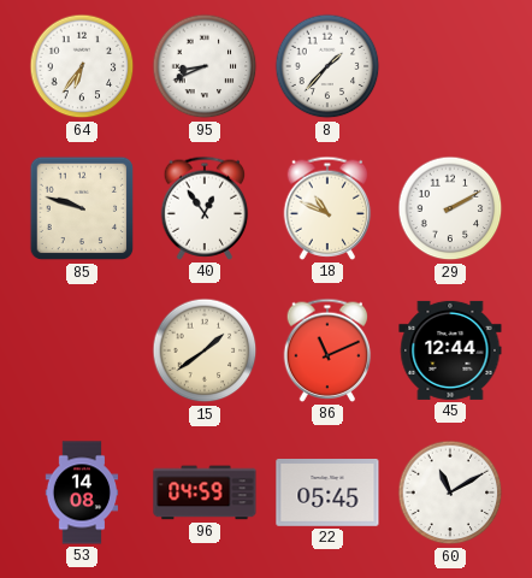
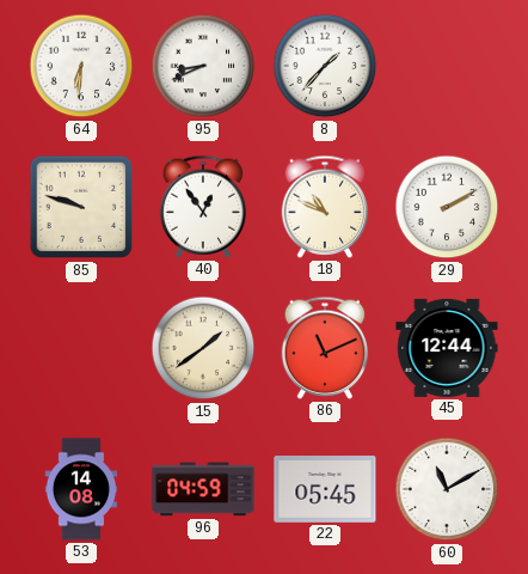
64: 6:36 -> 6:31
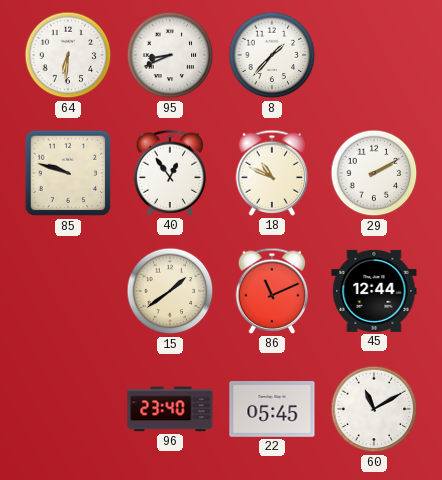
53: 14:08 -> none
96: 04:59 -> 23:40
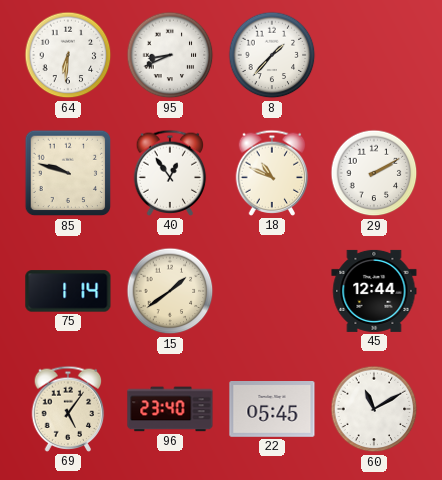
75: none -> 1:14
86: 11:11 -> none
69: none -> 5:06
